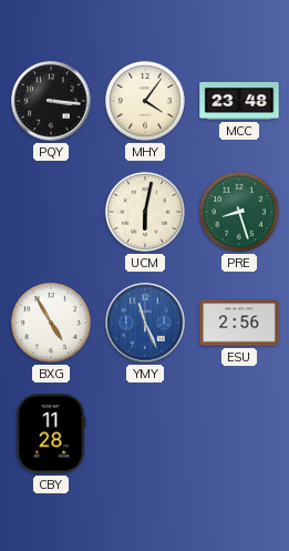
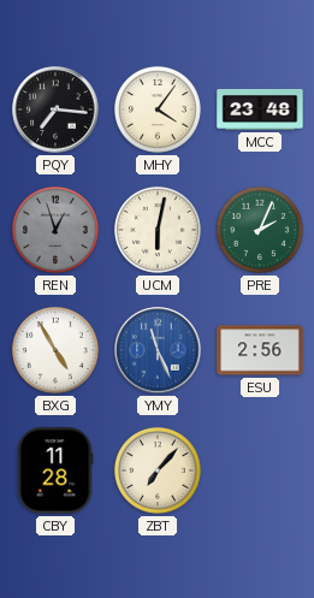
PQY: 3:16 -> 7:16
REN: none -> 12:57
PRE: 8:27 -> 2:04
ZBT: none -> 7:07
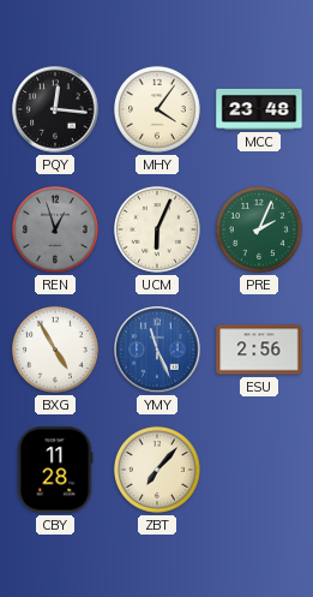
PQY: 7:16 -> 12:16
UCM: 6:02 -> 6:04
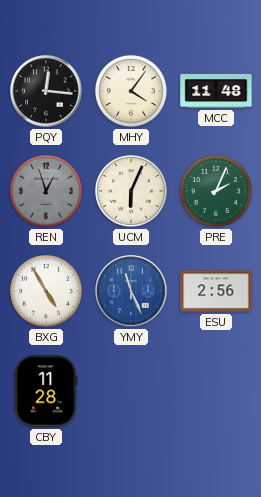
MCC: 23:48 -> 11:48
ZBT: 7:07 -> none
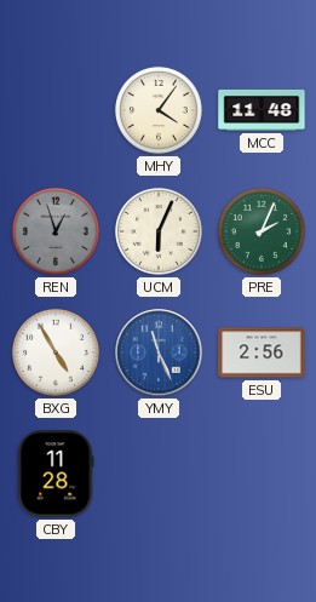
PQY: 12:16 -> none
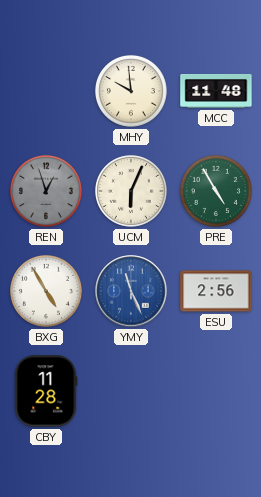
MHY: 4:06 -> 9:59
PRE: 2:04 -> 4:55
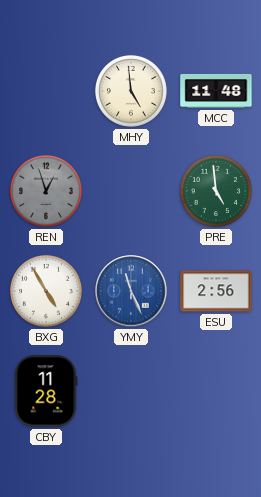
MHY: 9:59 -> 4:59
UCM: 6:04 -> none
PRE: 4:55 -> 4:59
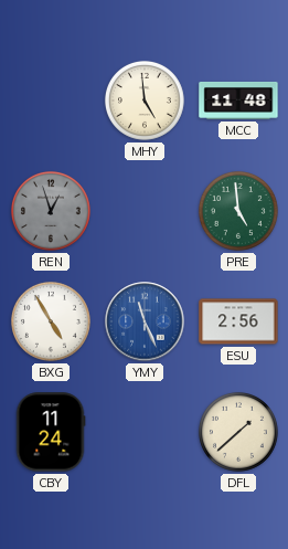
CBY: 11:28 -> 11:24
DFL: none -> 1:38
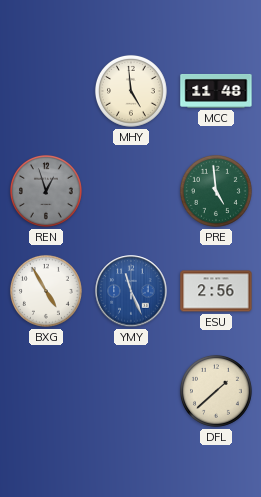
CBY: 11:24 -> none
